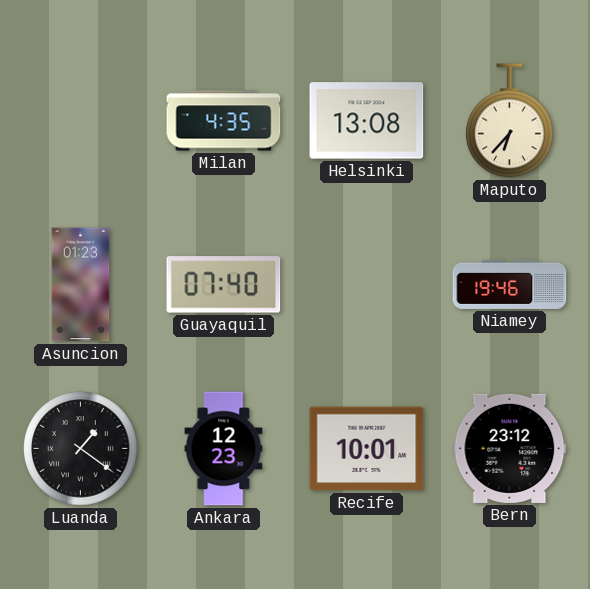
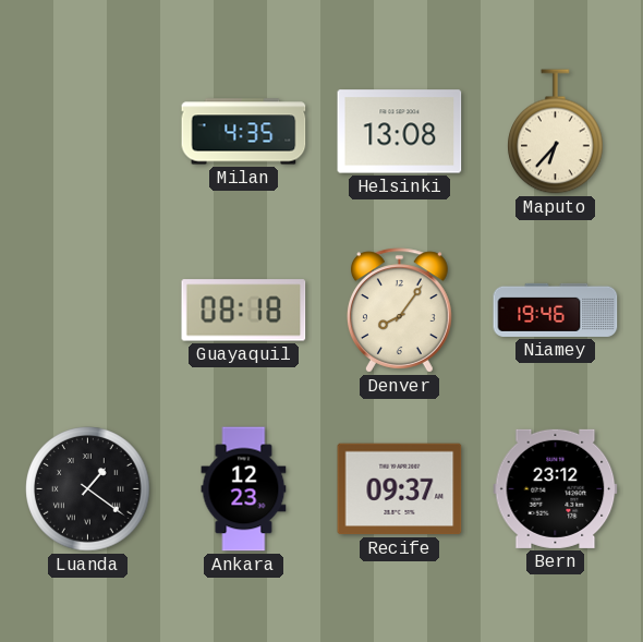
Asuncion: 01:23 -> none
Guayaquil: 07:40 -> 08:18
Denver: none -> 8:06
Recife: 10:01 -> 09:37
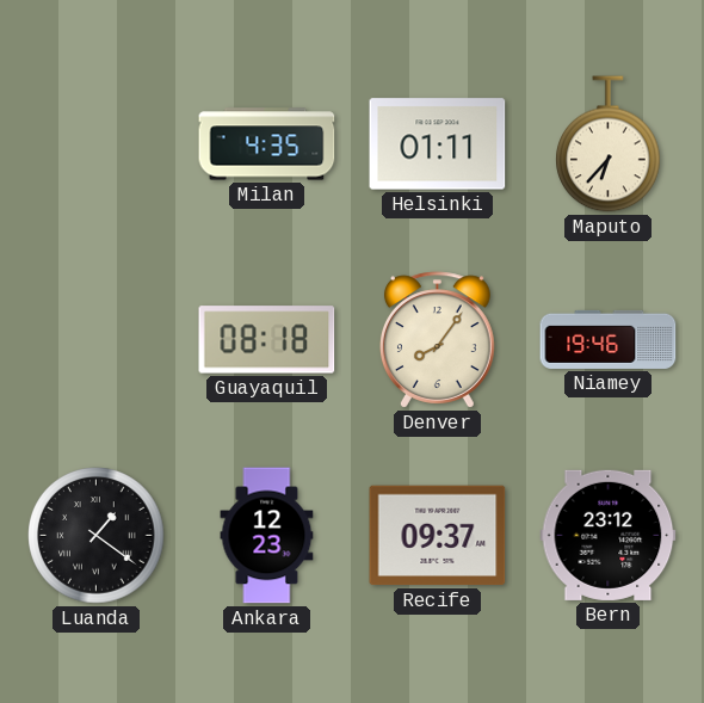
Helsinki: 13:08 -> 01:11
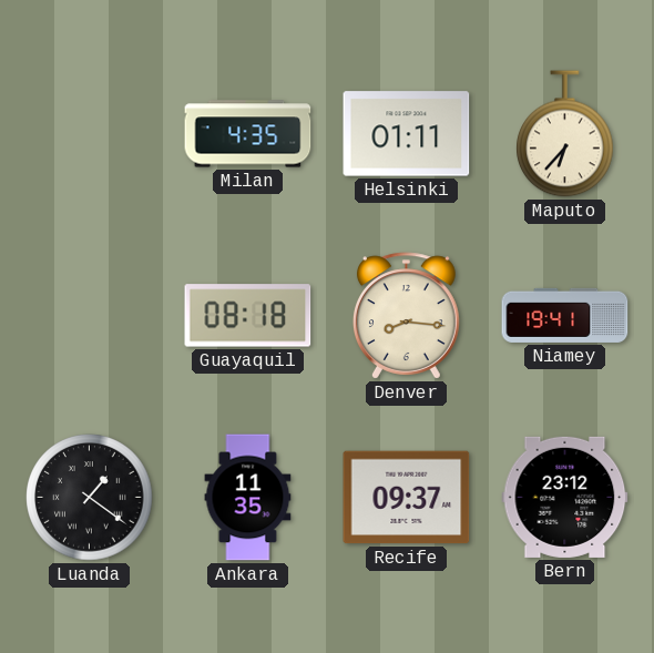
Denver: 8:06 -> 8:16
Niamey: 19:46 -> 19:41
Ankara: 12:23 -> 11:35
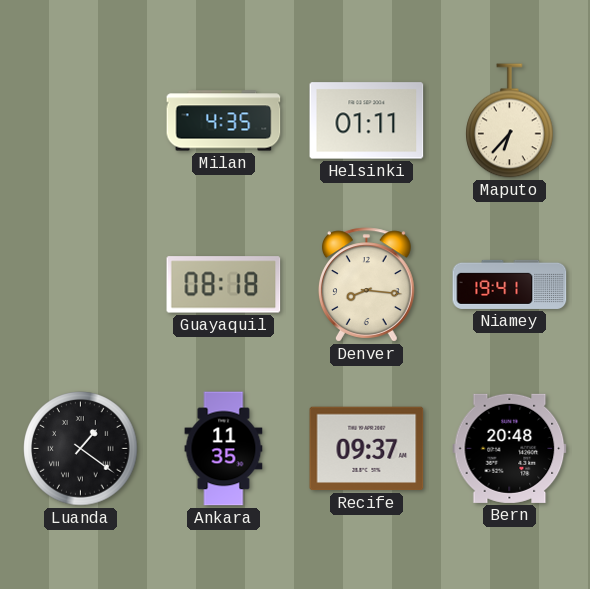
Bern: 23:12 -> 20:48
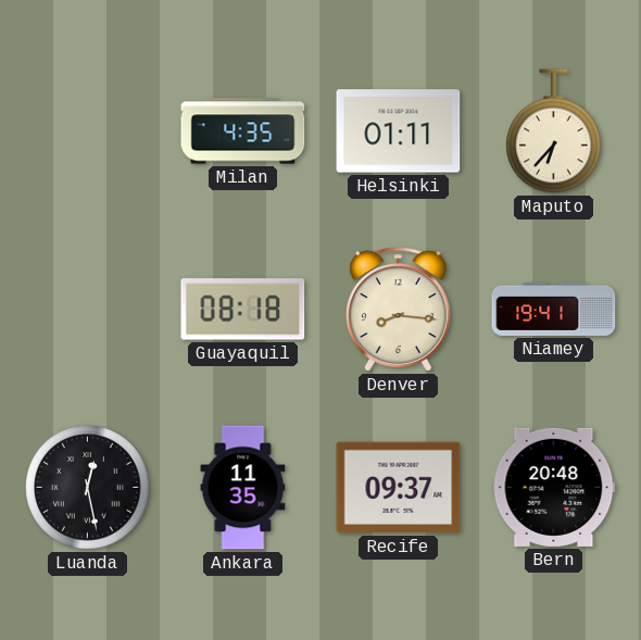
Luanda: 1:21 -> 12:28
